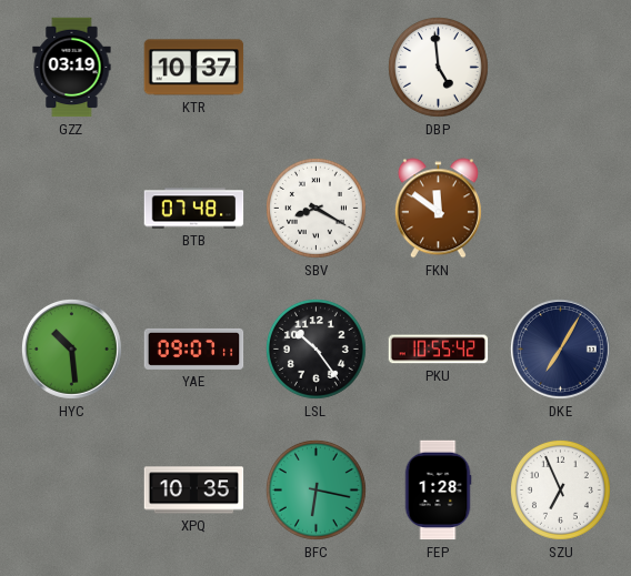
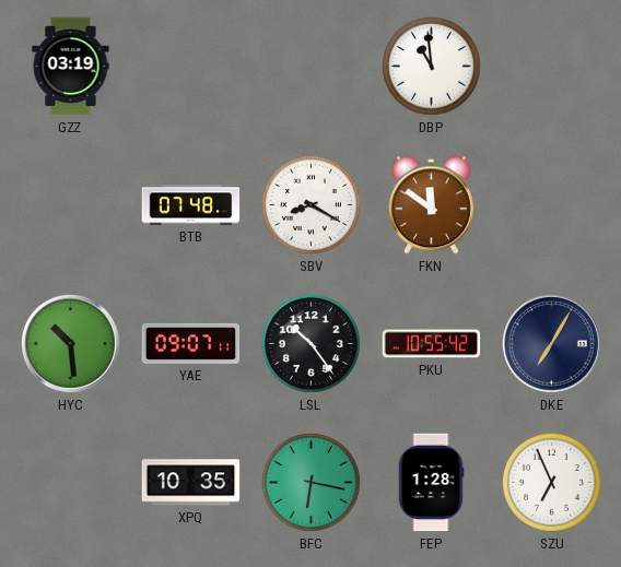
KTR: 10:37 -> none
DBP: 4:59 -> 10:59
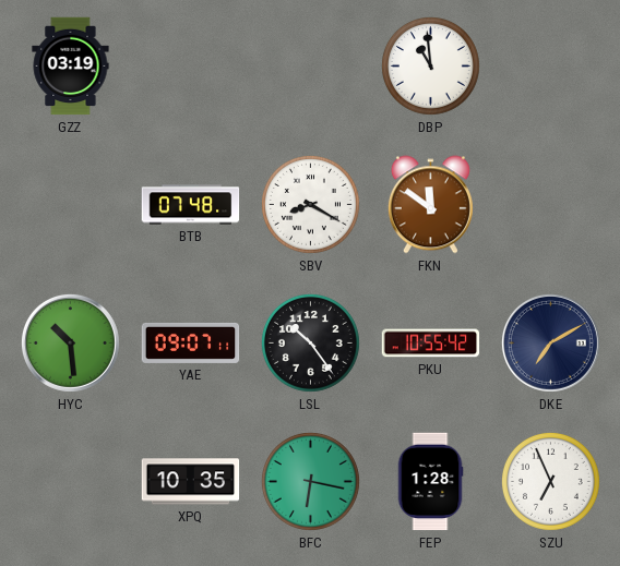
DKE: 7:05 -> 7:10
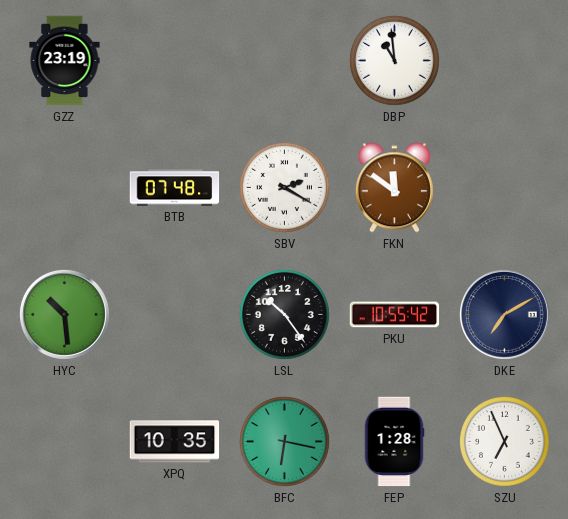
GZZ: 03:19 -> 23:19
SBV: 8:20 -> 2:20
YAE: 09:07 -> none
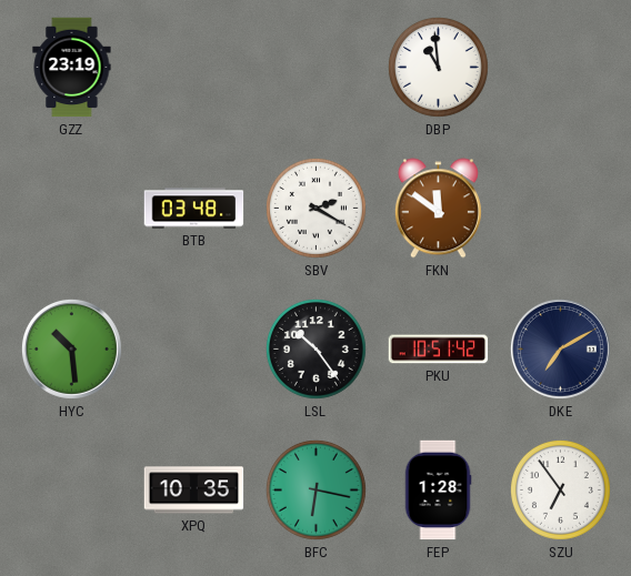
BTB: 07:48 -> 03:48
PKU: 10:55 -> 10:51
SZU: 6:56 -> 6:54
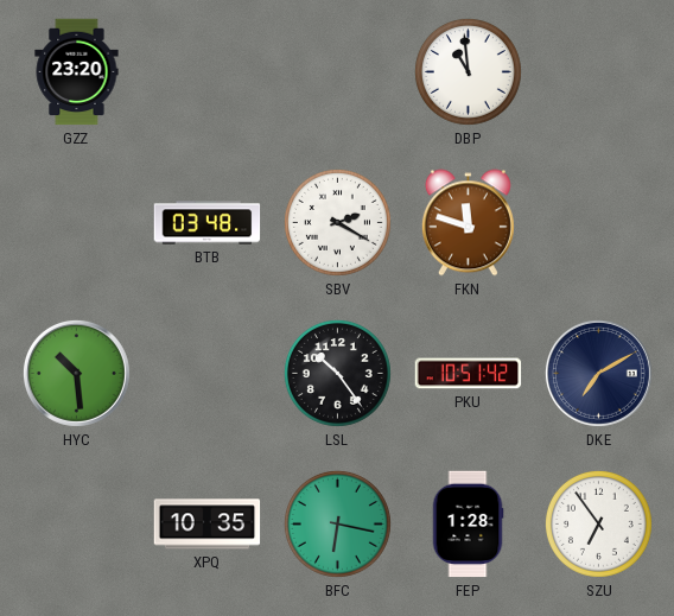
GZZ: 23:19 -> 23:20
FKN: 11:51 -> 11:48
